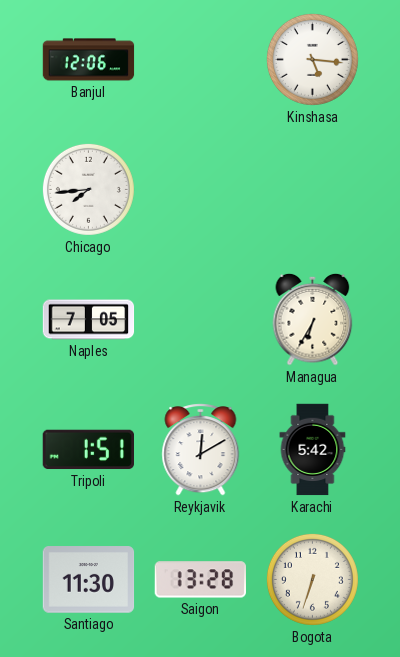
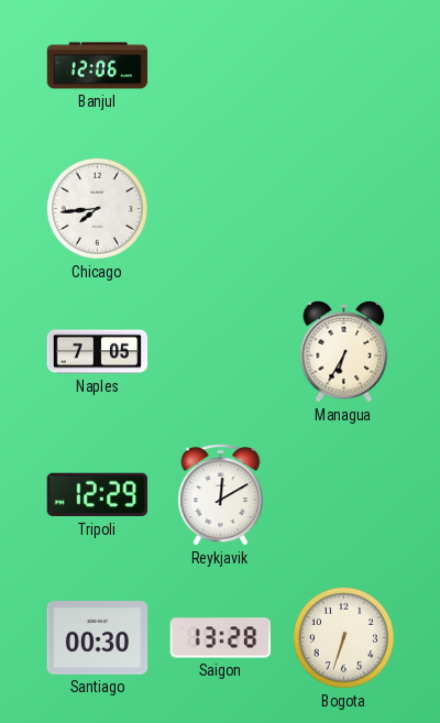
Kinshasa: 5:16 -> none
Tripoli: 1:51 -> 12:29
Karachi: 5:42 -> none
Santiago: 11:30 -> 00:30
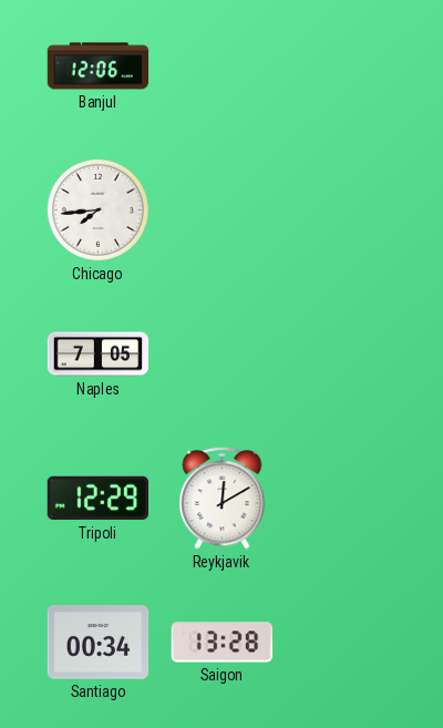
Managua: 6:35 -> none
Santiago: 00:30 -> 00:34
Bogota: 6:33 -> none
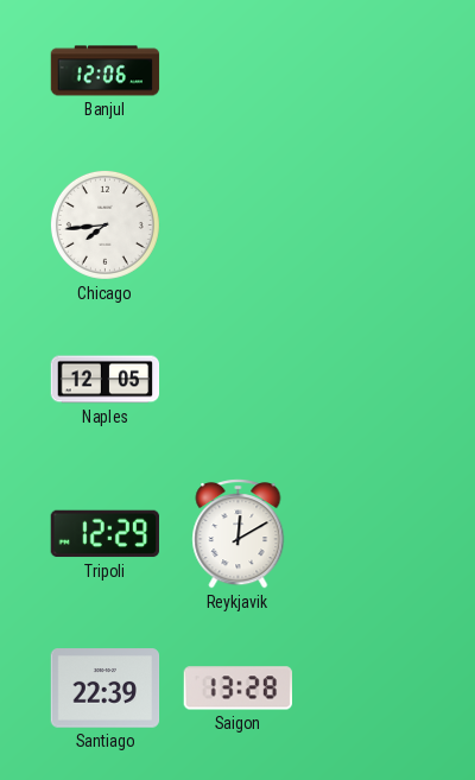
Naples: 7:05 -> 12:05
Santiago: 00:34 -> 22:39
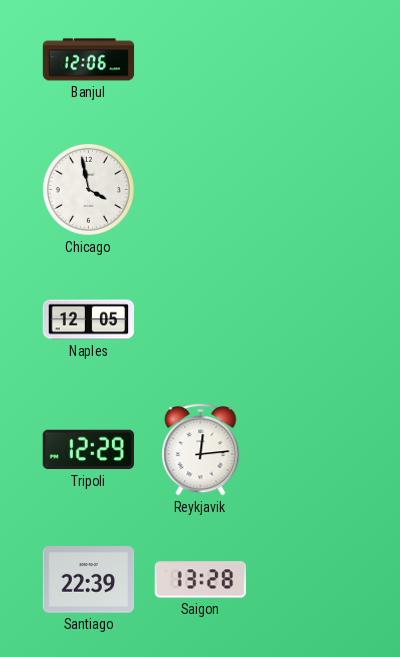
Chicago: 7:44 -> 3:58
Reykjavik: 12:10 -> 12:14
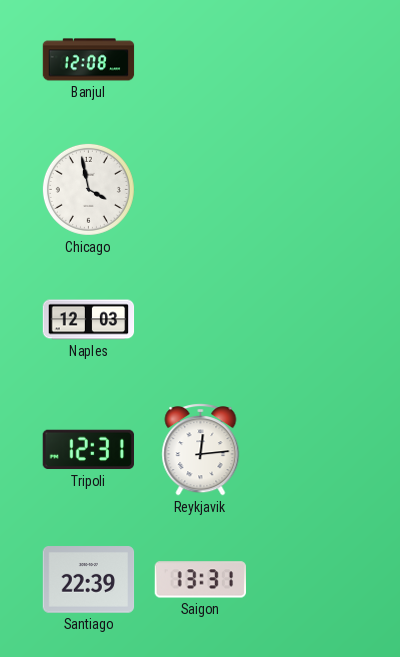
Banjul: 12:06 -> 12:08
Naples: 12:05 -> 12:03
Tripoli: 12:29 -> 12:31
Saigon: 13:28 -> 13:31
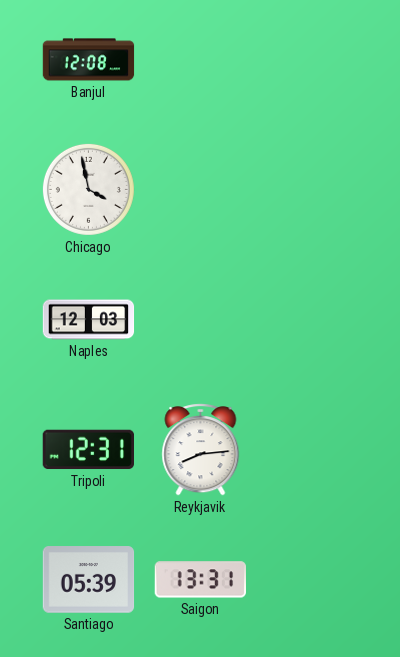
Reykjavik: 12:14 -> 8:14
Santiago: 22:39 -> 05:39
